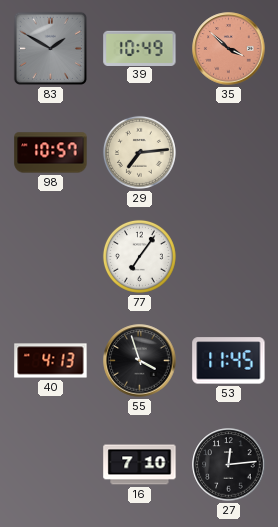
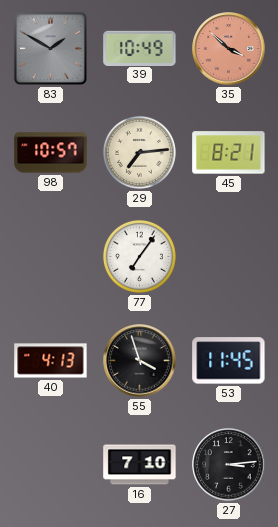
45: none -> 8:21
27: 12:14 -> 3:14
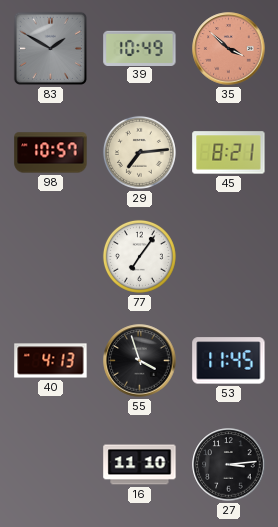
16: 7:10 -> 11:10
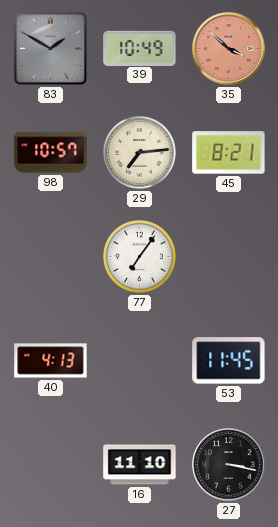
55: 3:57 -> none
27: 3:14 -> 3:17
